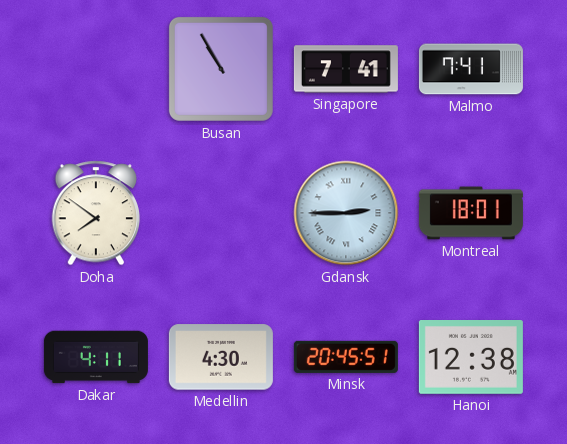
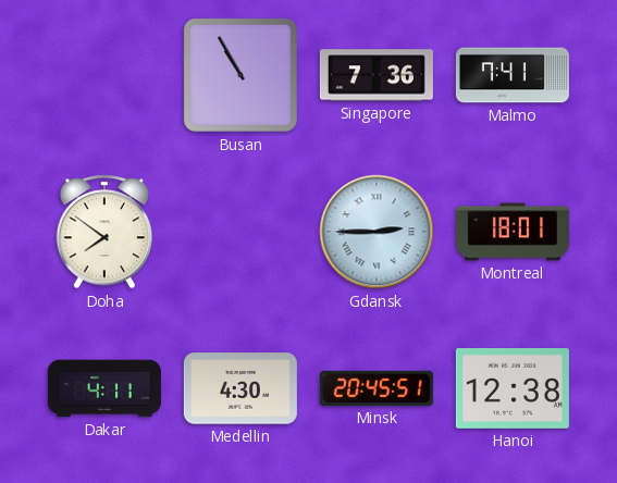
Singapore: 7:41 -> 7:36
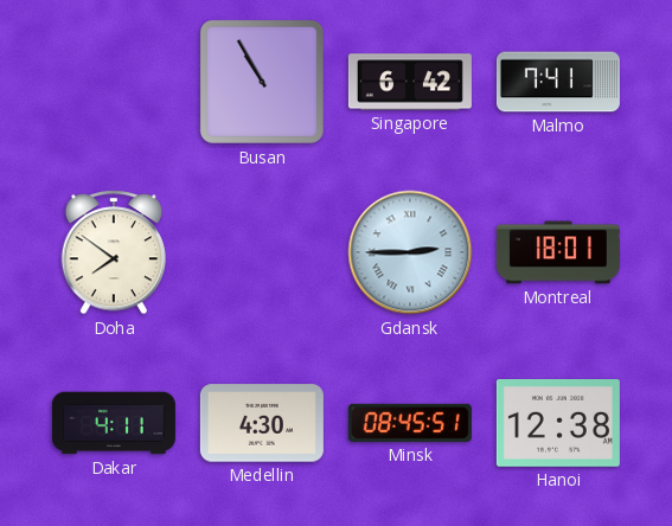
Singapore: 7:36 -> 6:42
Minsk: 20:45 -> 08:45
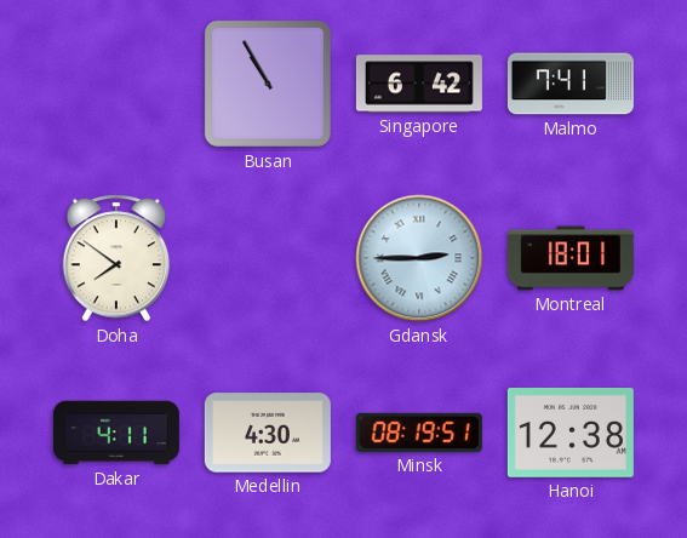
Minsk: 08:45 -> 08:19
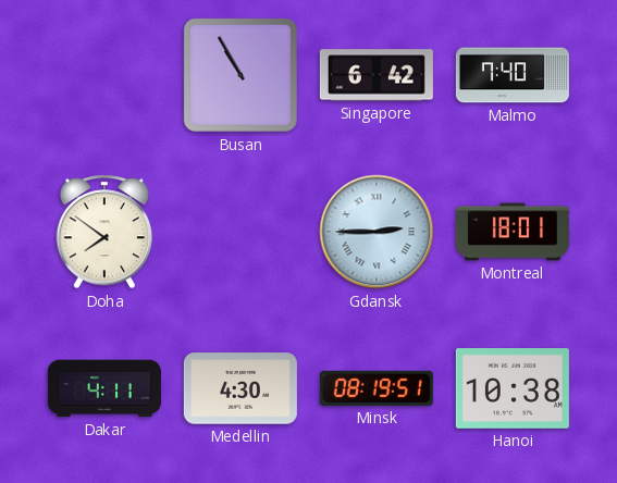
Malmo: 7:41 -> 7:40
Hanoi: 12:38 -> 10:38
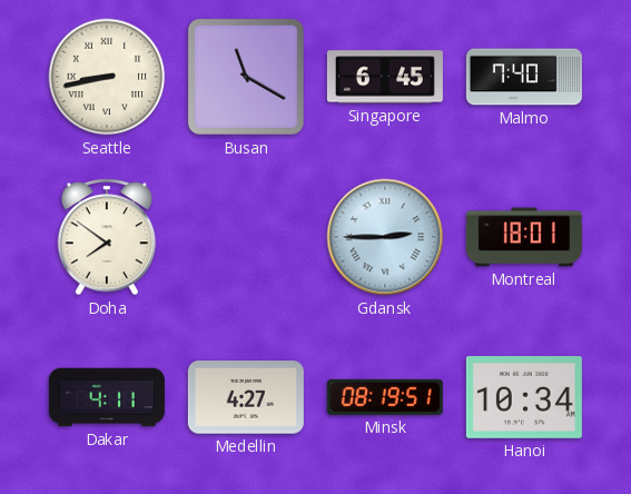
Seattle: none -> 8:43
Busan: 10:55 -> 11:20
Singapore: 6:42 -> 6:45
Medellin: 4:30 -> 4:27
Hanoi: 10:38 -> 10:34
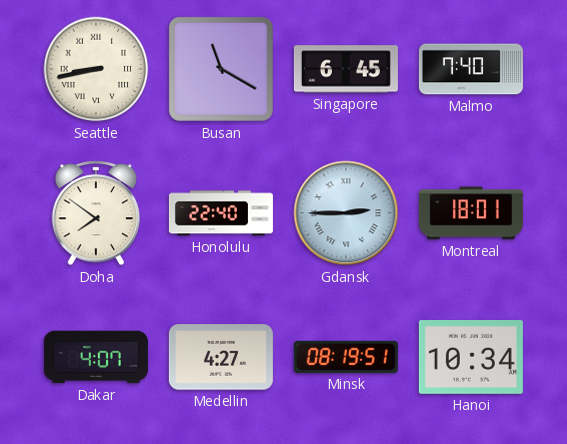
Honolulu: none -> 22:40
Dakar: 4:11 -> 4:07
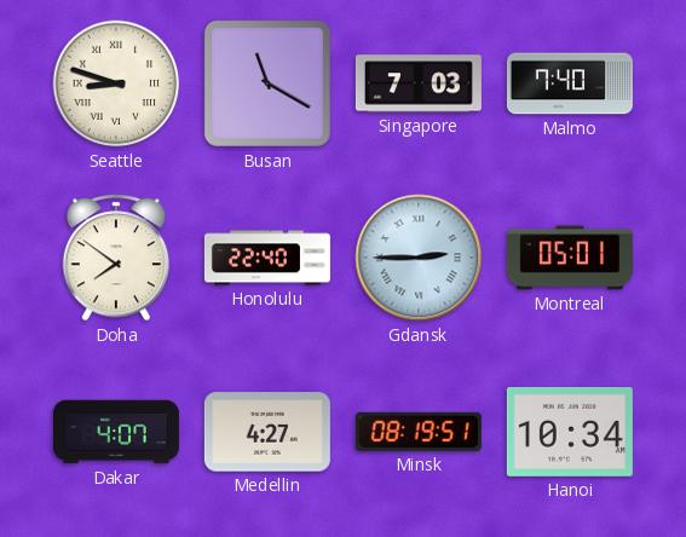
Seattle: 8:43 -> 8:48
Singapore: 6:45 -> 7:03
Montreal: 18:01 -> 05:01
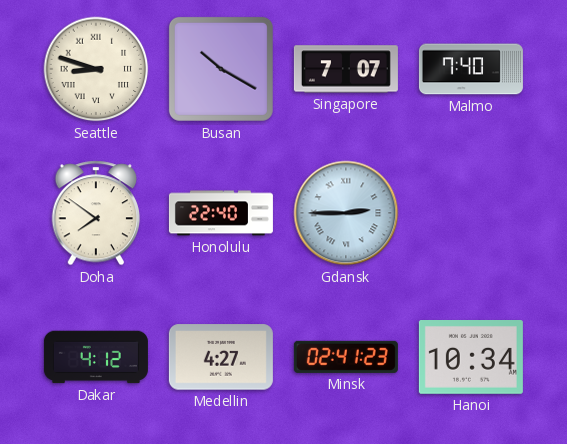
Busan: 11:20 -> 10:20
Singapore: 7:03 -> 7:07
Montreal: 05:01 -> none
Dakar: 4:07 -> 4:12
Minsk: 08:19 -> 02:41
